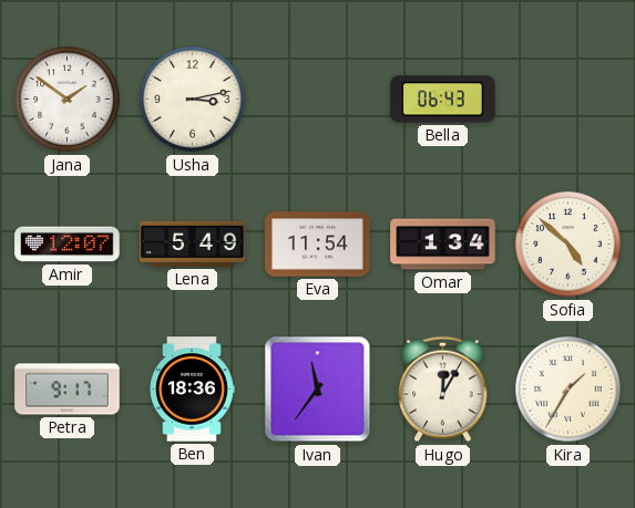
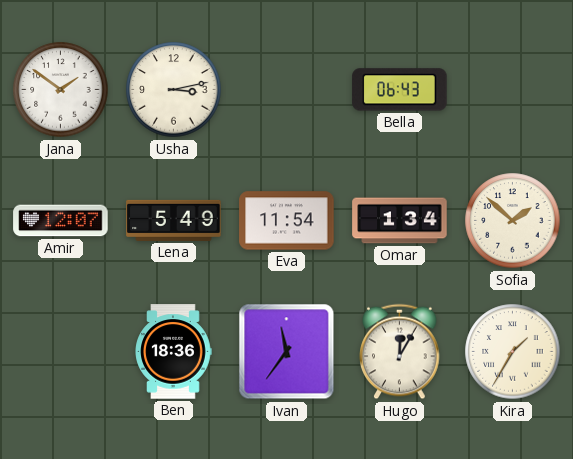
Sofia: 4:52 -> 1:52
Petra: 9:17 -> none
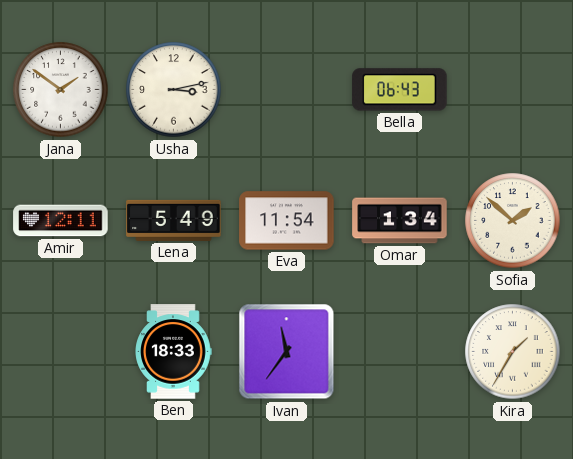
Amir: 12:07 -> 12:11
Ben: 18:36 -> 18:33
Hugo: 12:05 -> none
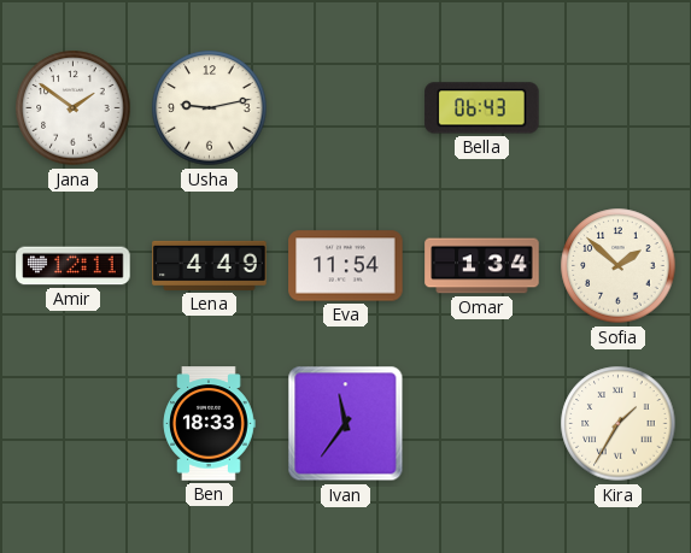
Usha: 3:13 -> 9:13
Lena: 5:49 -> 4:49
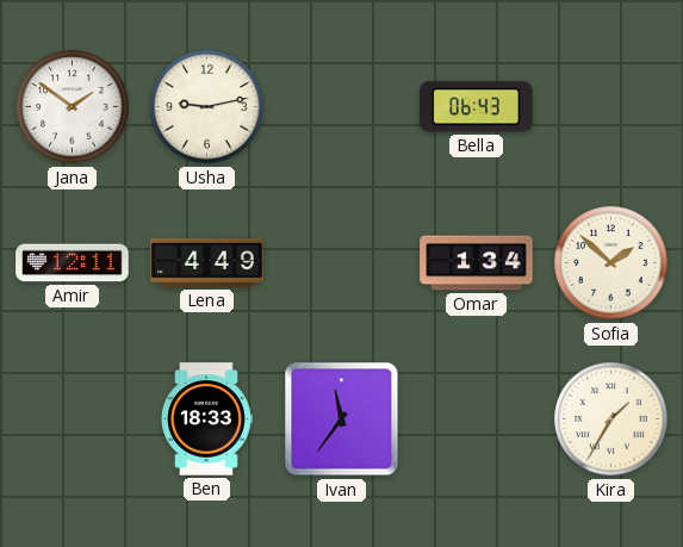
Eva: 11:54 -> none
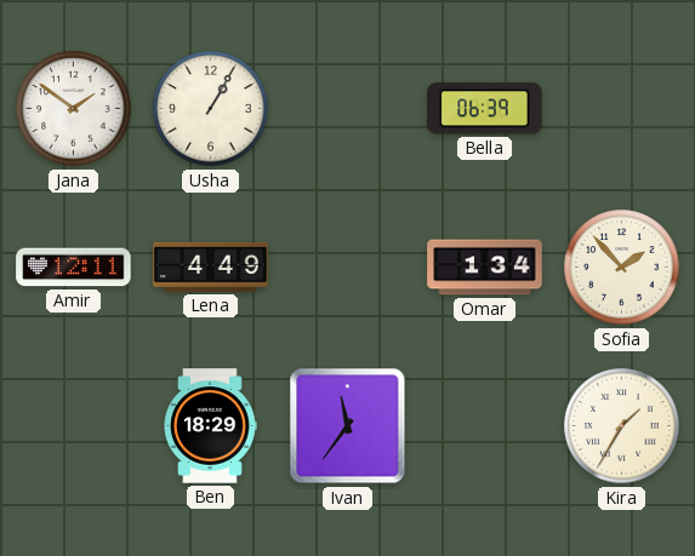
Usha: 9:13 -> 1:05
Bella: 06:43 -> 06:39
Sofia: 1:52 -> 1:53
Ben: 18:33 -> 18:29
